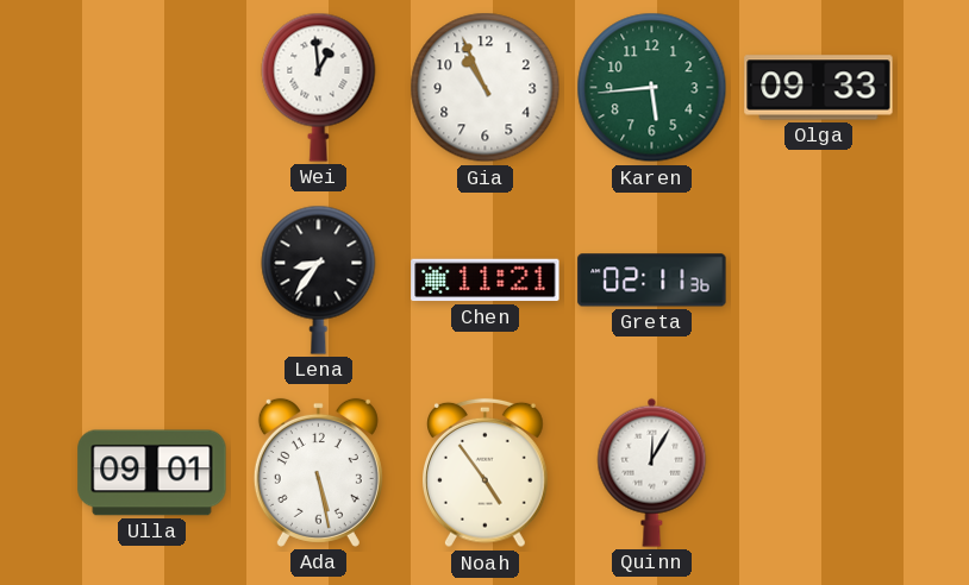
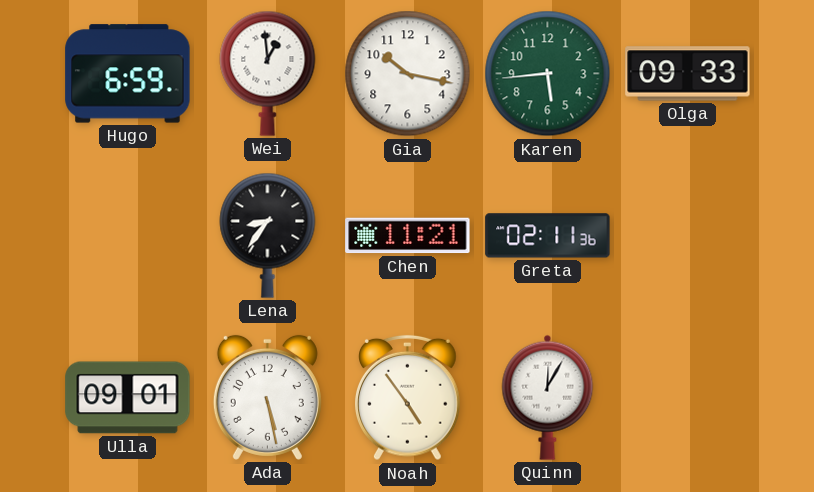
Hugo: none -> 6:59
Gia: 10:56 -> 10:17
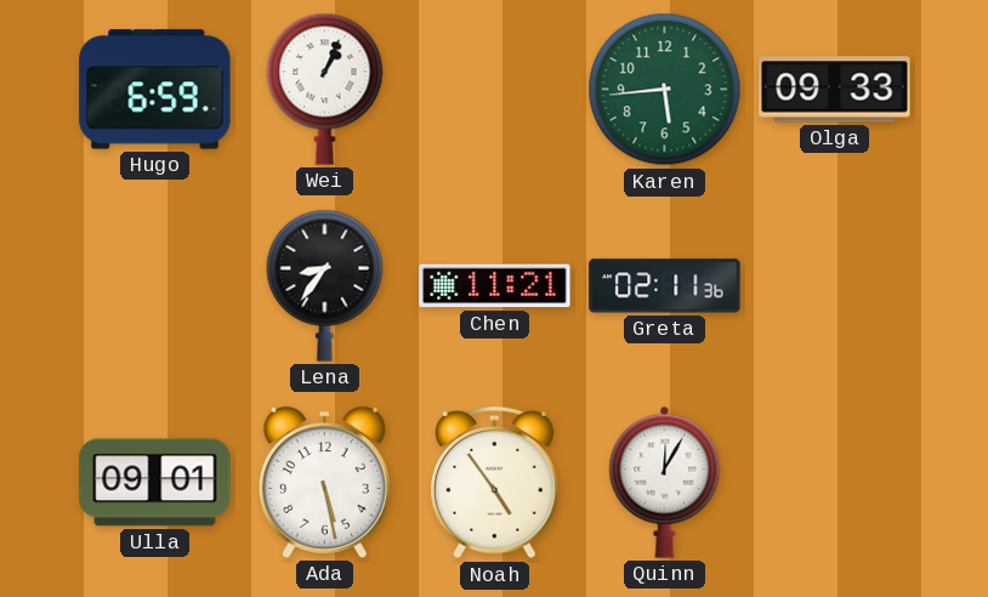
Wei: 12:59 -> 1:04
Gia: 10:17 -> none
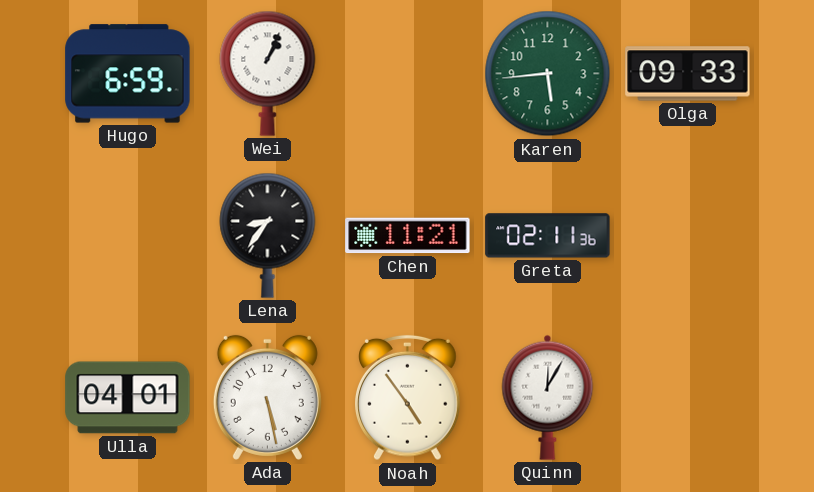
Ulla: 09:01 -> 04:01
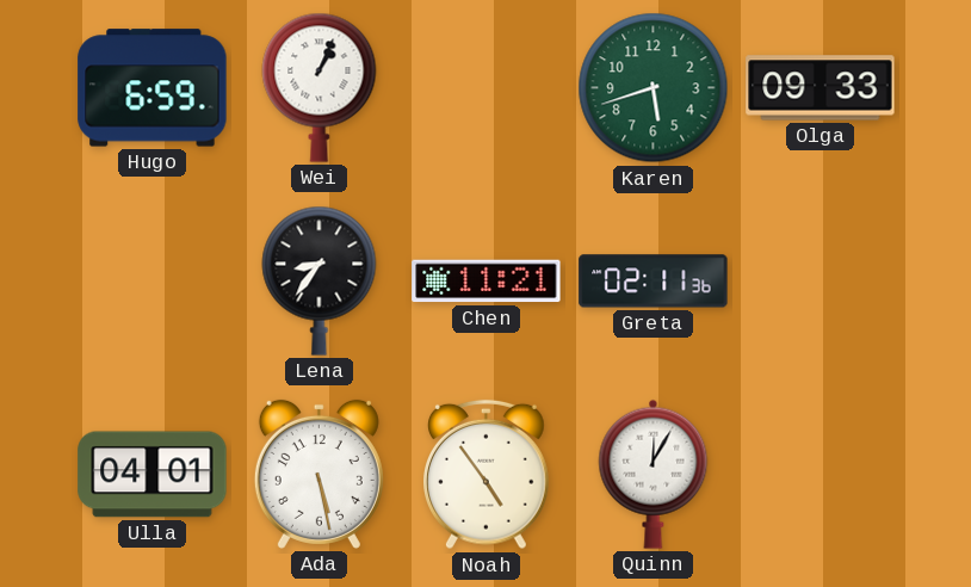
Karen: 5:44 -> 5:42
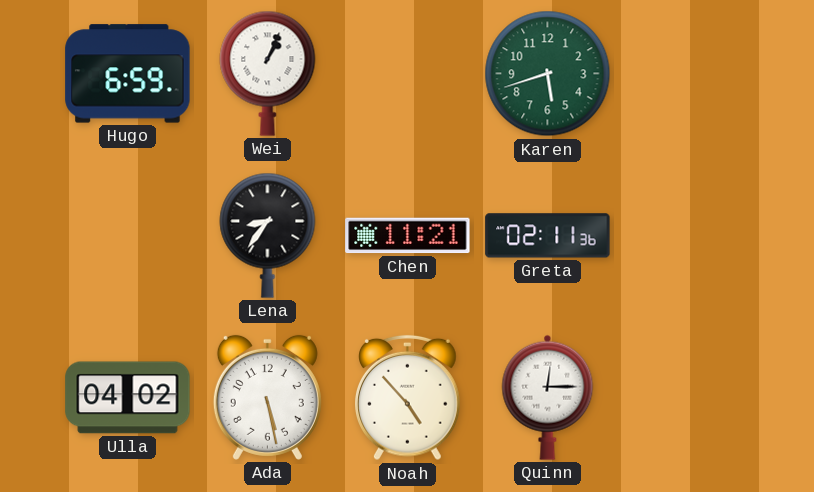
Olga: 09:33 -> none
Ulla: 04:01 -> 04:02
Noah: 4:54 -> 4:53
Quinn: 12:05 -> 12:15
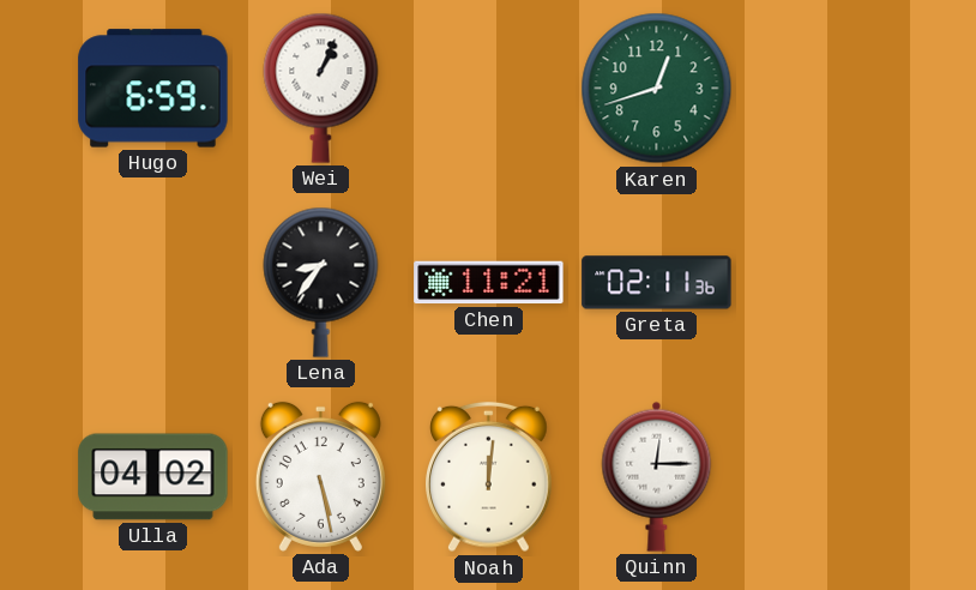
Karen: 5:42 -> 12:42
Noah: 4:53 -> 12:01
